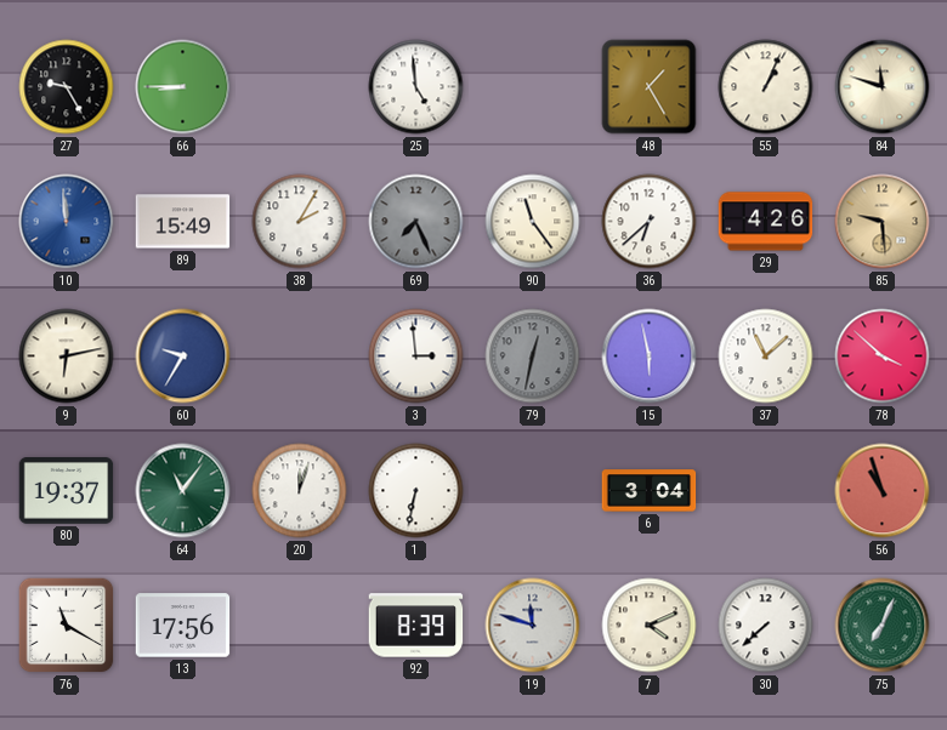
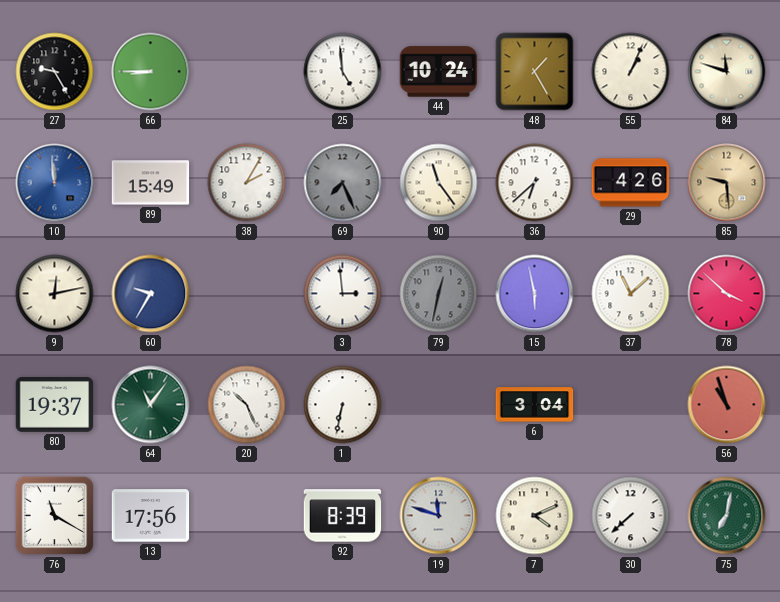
44: none -> 10:24
9: 6:13 -> 12:13
20: 12:03 -> 10:26
75: 7:04 -> 7:02
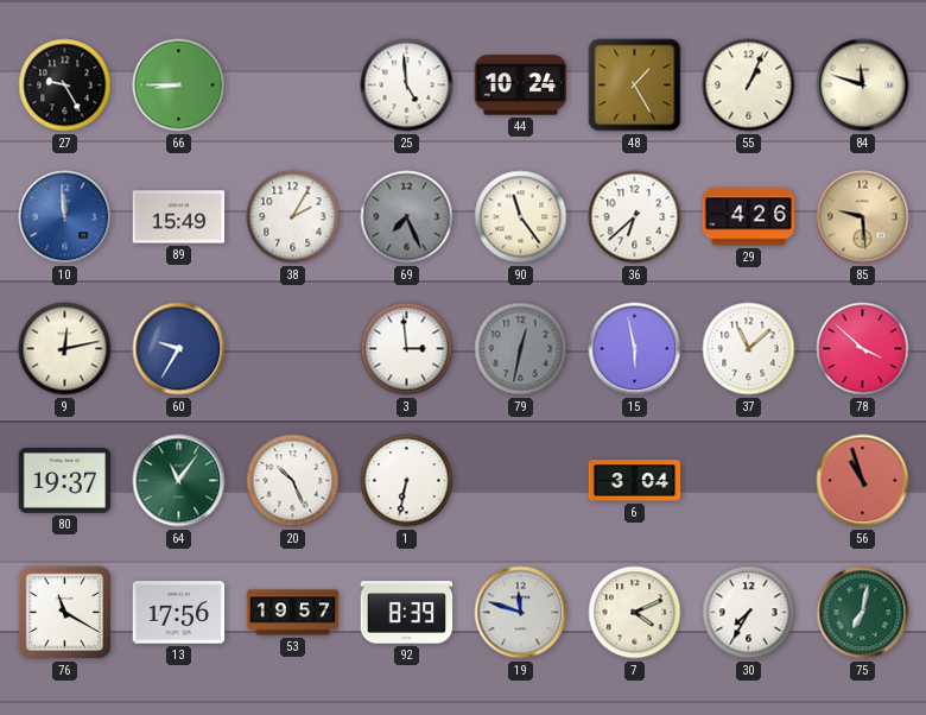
53: none -> 19:57
30: 7:38 -> 7:35
